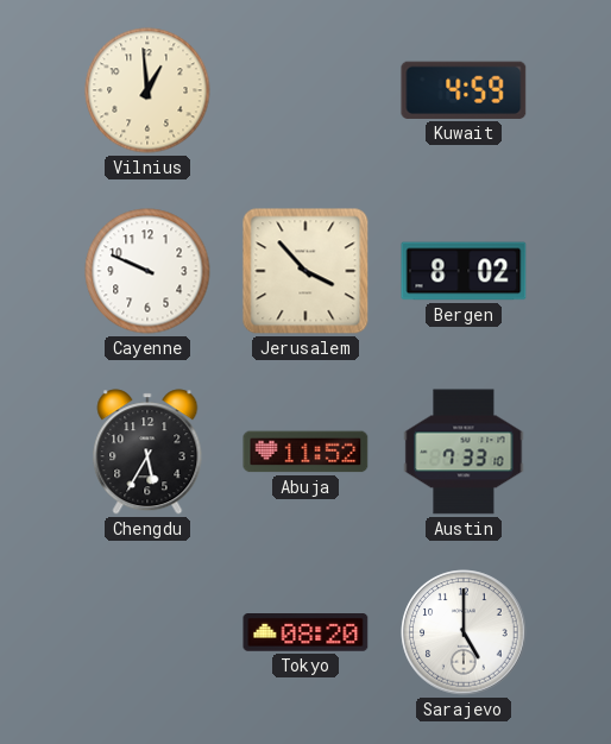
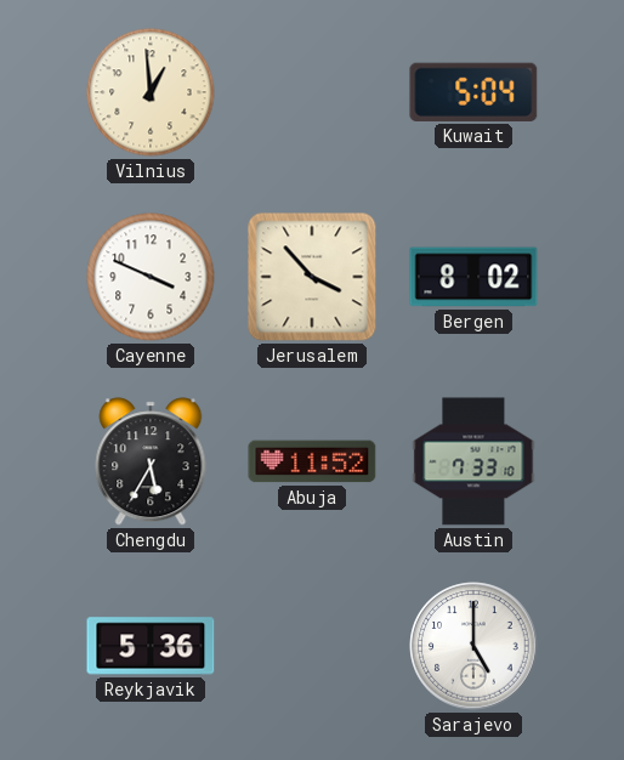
Kuwait: 4:59 -> 5:04
Cayenne: 9:49 -> 3:49
Reykjavik: none -> 5:36
Tokyo: 08:20 -> none
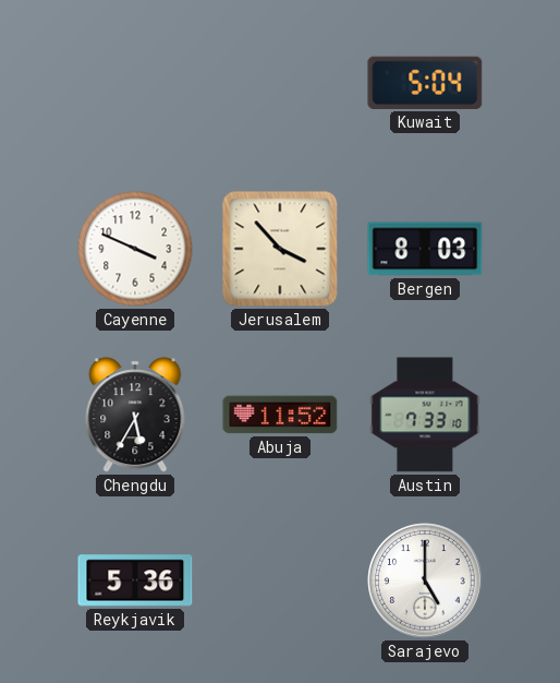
Vilnius: 12:59 -> none
Bergen: 8:02 -> 8:03
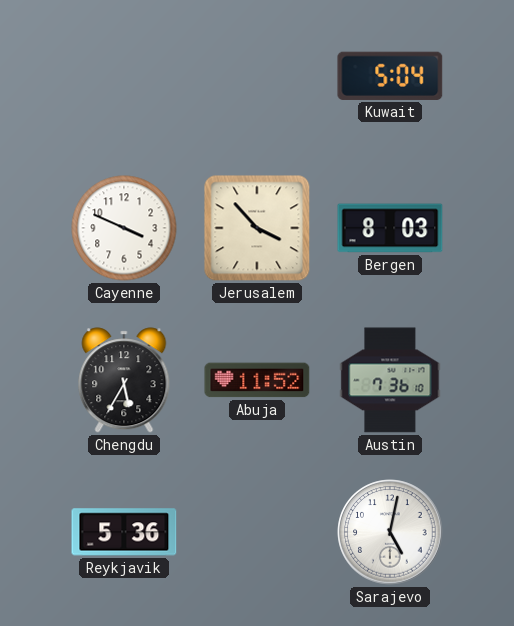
Austin: 7:33 -> 7:36
Sarajevo: 5:00 -> 5:02
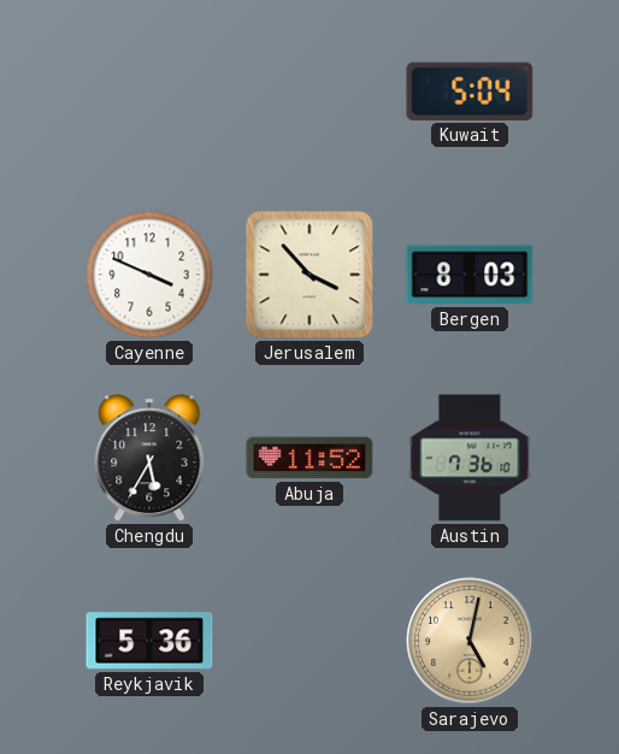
Sarajevo dial: white -> champagne
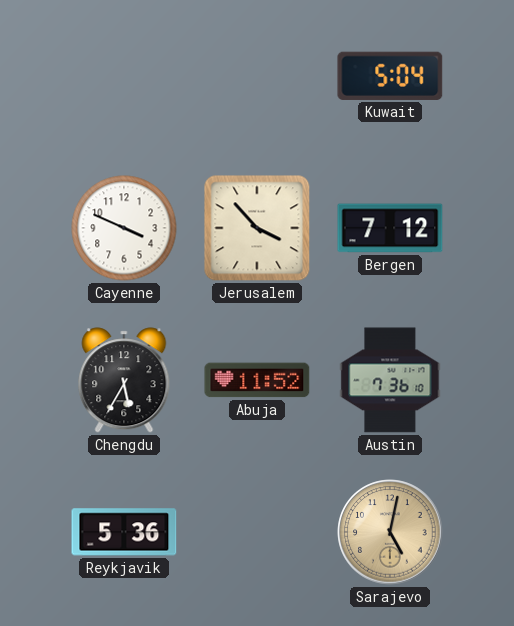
Bergen: 8:03 -> 7:12
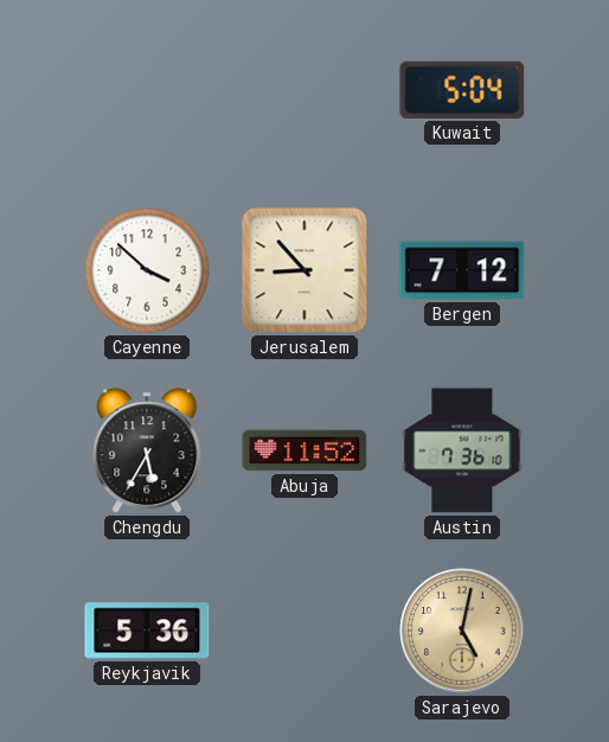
Cayenne: 3:49 -> 3:52
Jerusalem: 3:53 -> 8:53
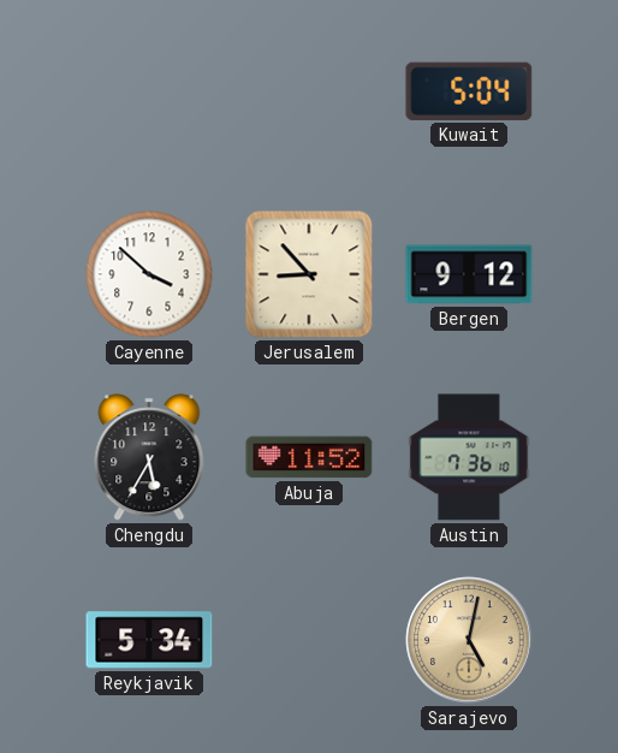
Bergen: 7:12 -> 9:12
Reykjavik: 5:36 -> 5:34
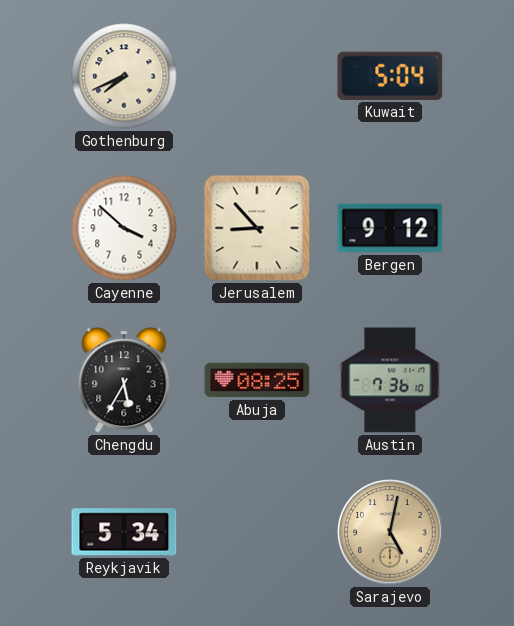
Gothenburg: none -> 7:41
Abuja: 11:52 -> 08:25
